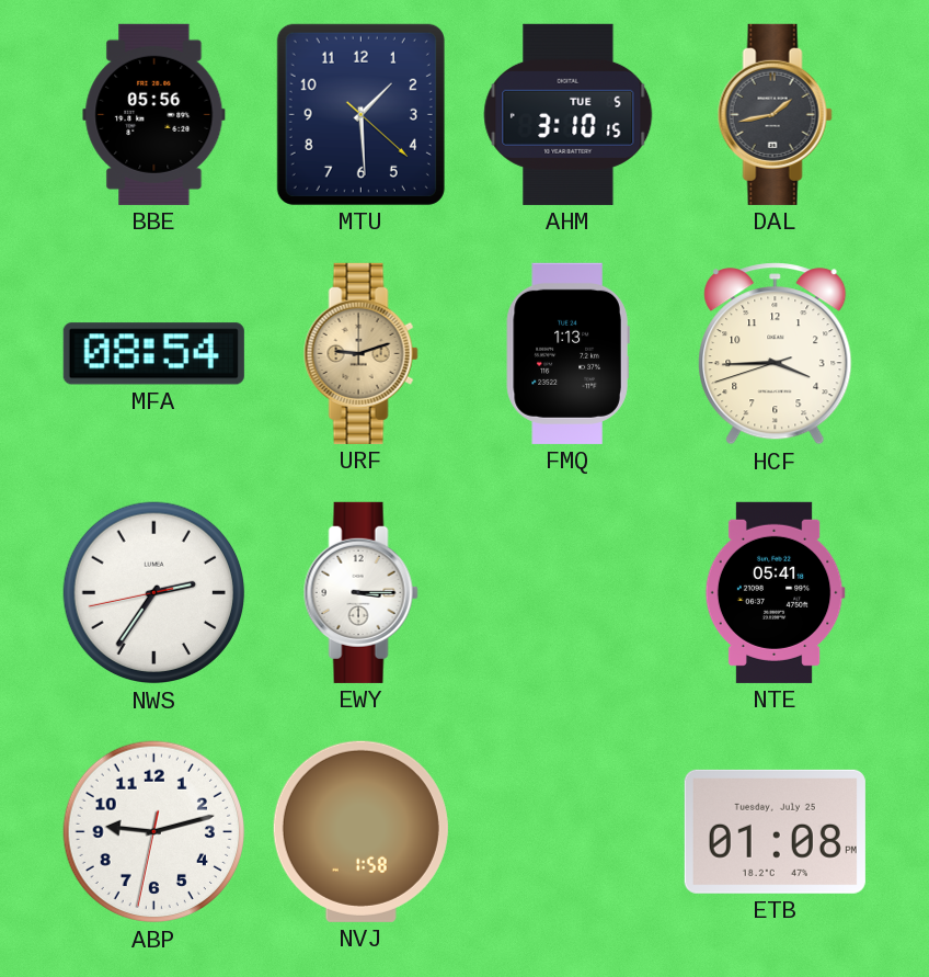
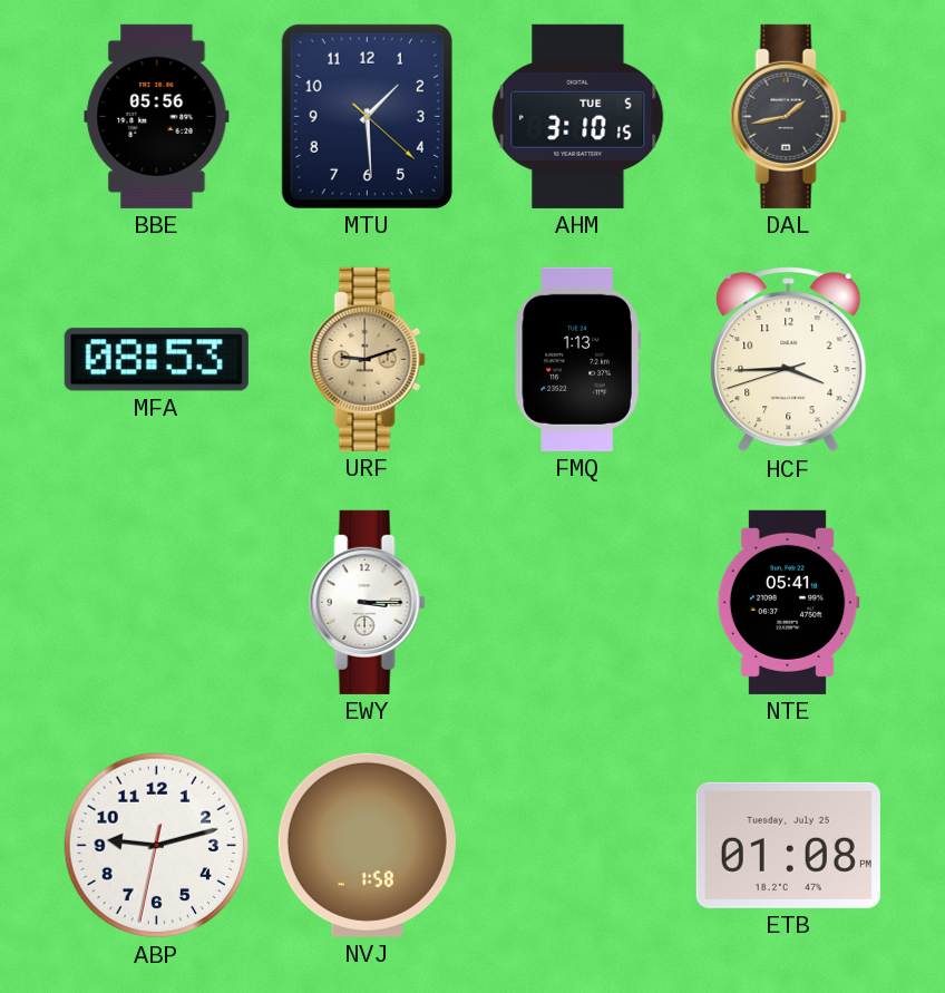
MFA: 08:54 -> 08:53
NWS: 2:35 -> none
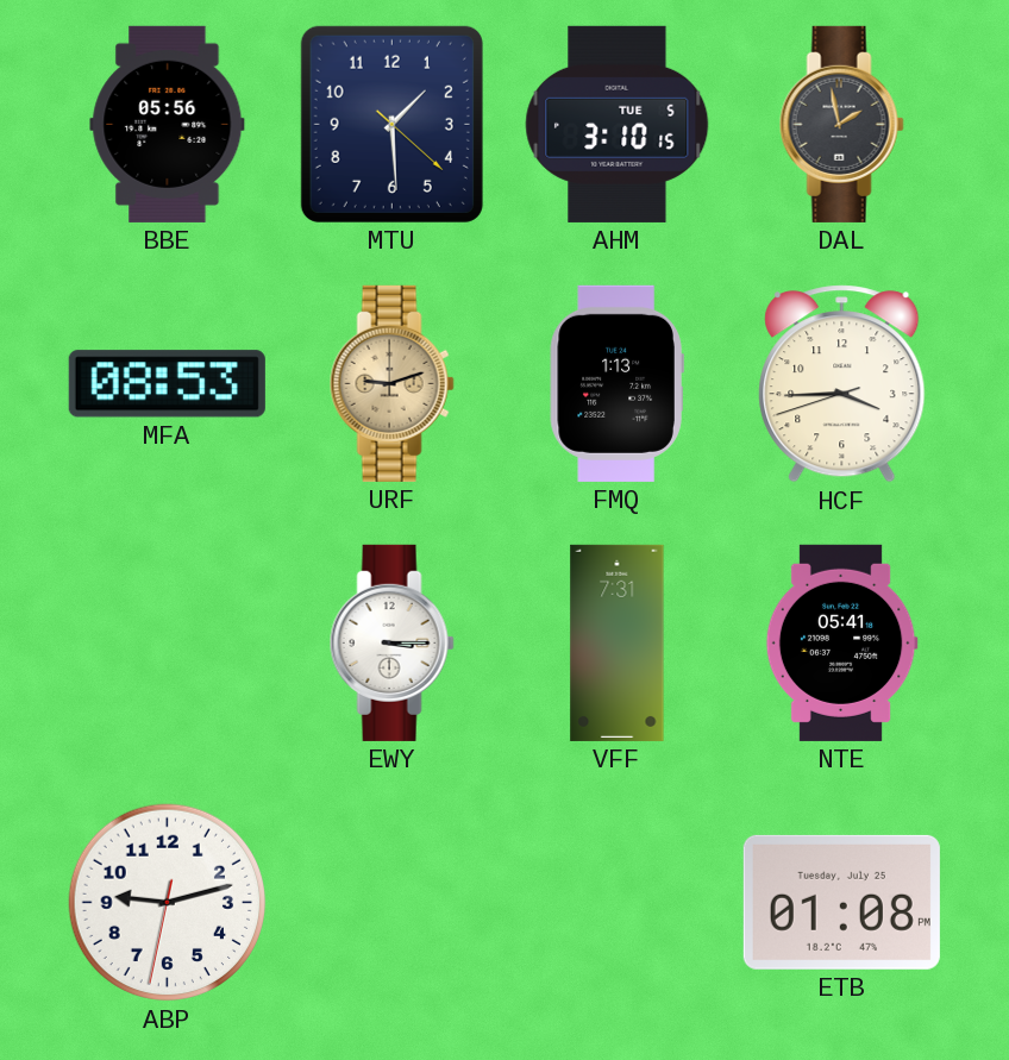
DAL: 1:43 -> 1:58
VFF: none -> 7:31
NVJ: 1:58 -> none
